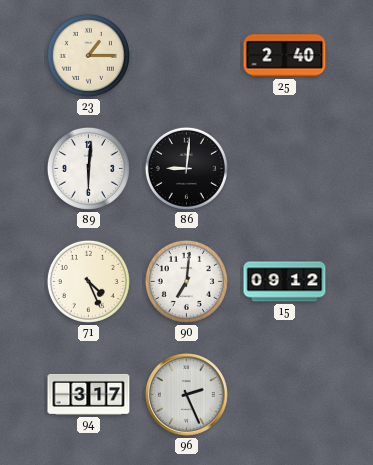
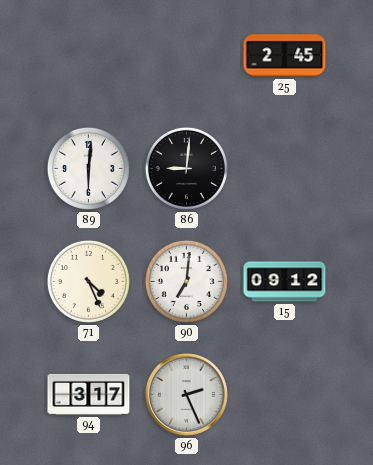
23: 1:15 -> none
25: 2:40 -> 2:45
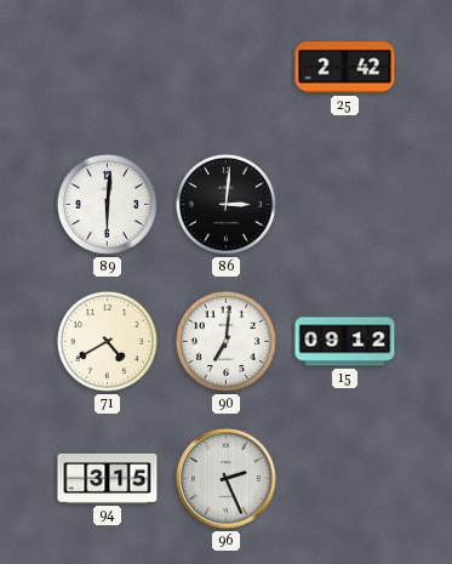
25: 2:45 -> 2:42
86: 9:01 -> 3:01
71: 4:26 -> 4:40
94: 3:17 -> 3:15
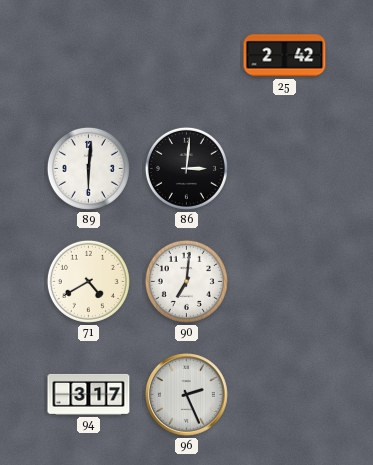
15: 09:12 -> none
94: 3:15 -> 3:17
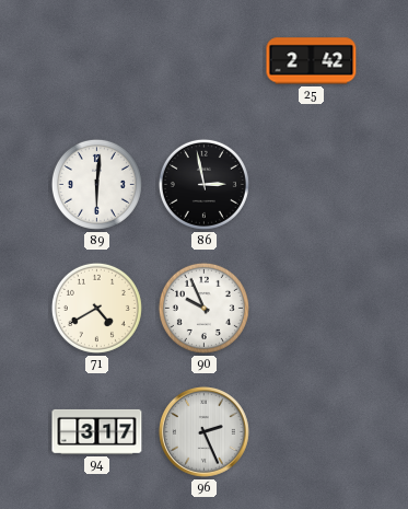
86: 3:01 -> 2:58
90: 7:01 -> 9:56
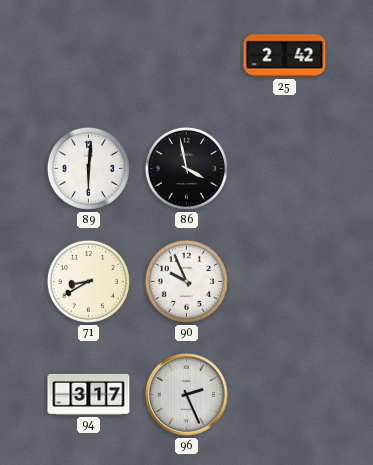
86: 2:58 -> 3:58
71: 4:40 -> 8:40
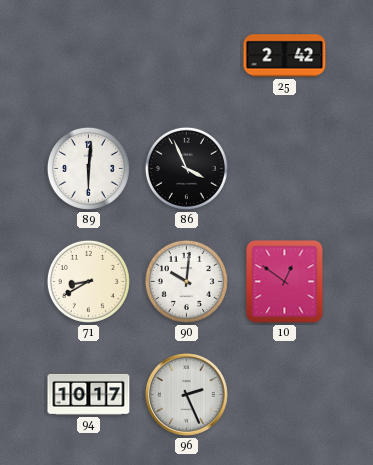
86: 3:58 -> 3:56
90: 9:56 -> 10:01
10: none -> 12:51
94: 3:17 -> 10:17
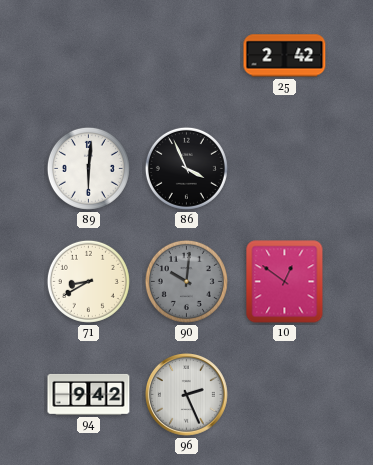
90 dial: white -> grey
94: 10:17 -> 9:42
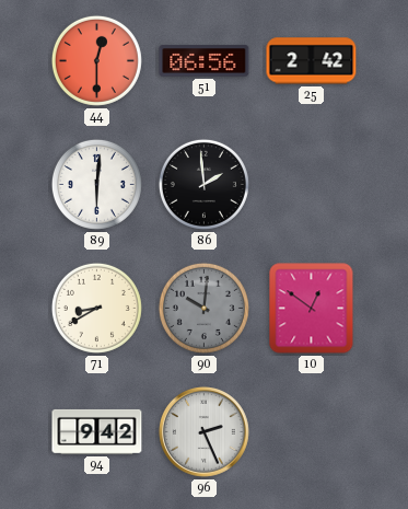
44: none -> 12:30
51: none -> 06:56
86: 3:56 -> 1:59
